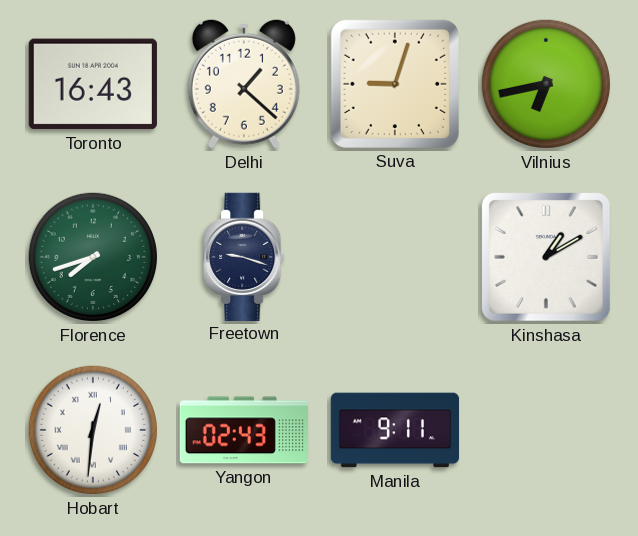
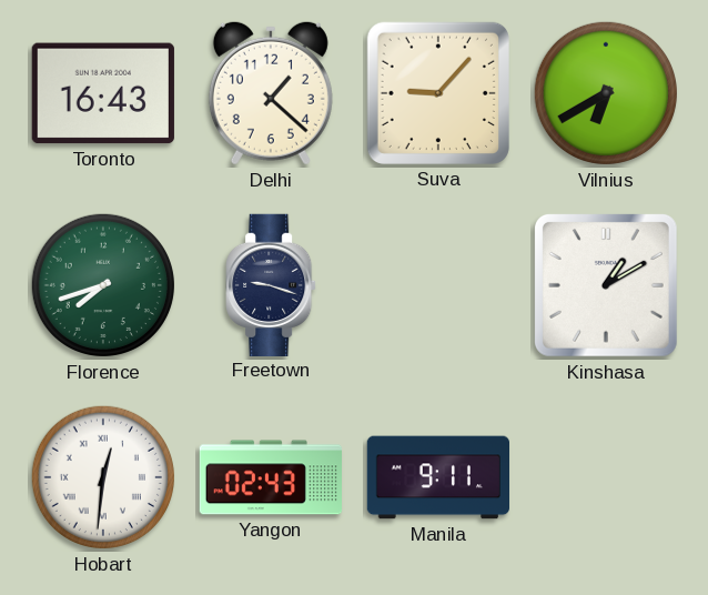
Suva: 9:03 -> 9:07
Vilnius: 6:43 -> 6:40
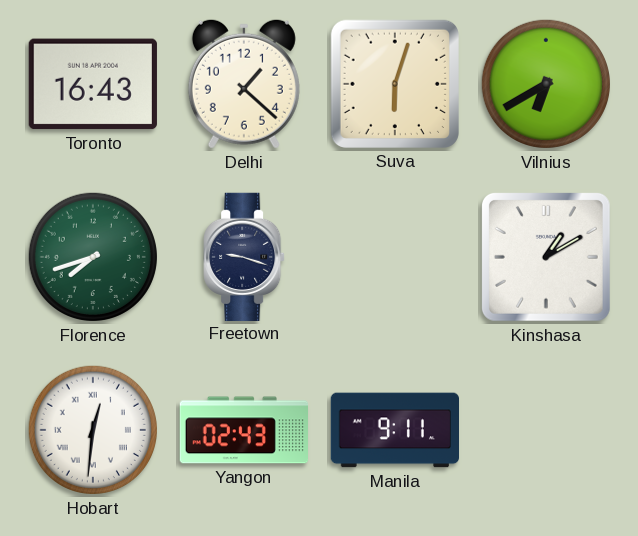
Suva: 9:07 -> 6:03
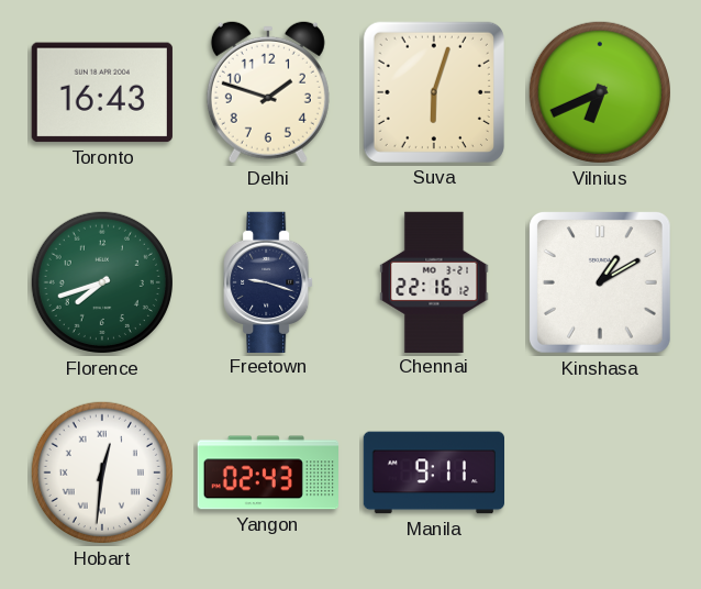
Delhi: 1:22 -> 1:48
Vilnius: 6:40 -> 6:41
Chennai: none -> 22:16
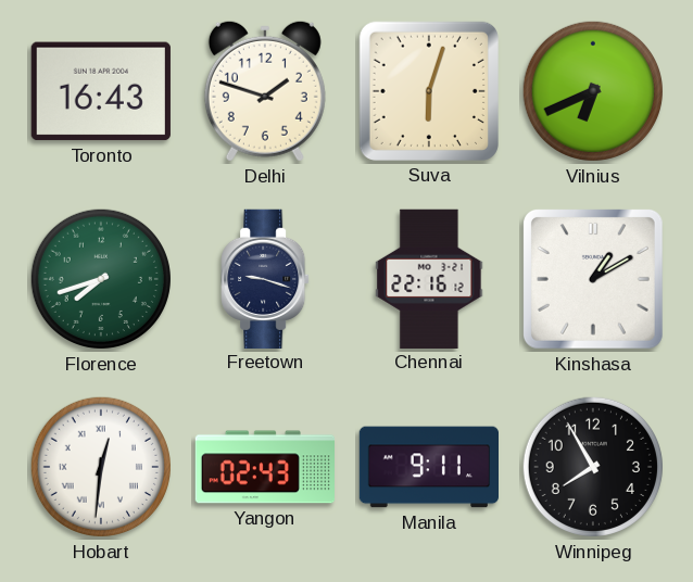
Winnipeg: none -> 7:55
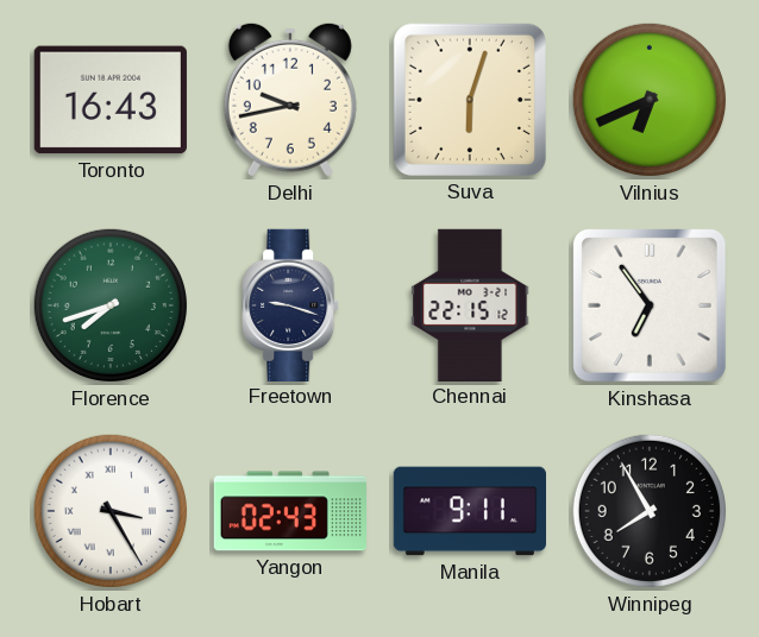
Delhi: 1:48 -> 9:43
Chennai: 22:16 -> 22:15
Kinshasa: 1:10 -> 6:54
Hobart: 12:31 -> 3:25
